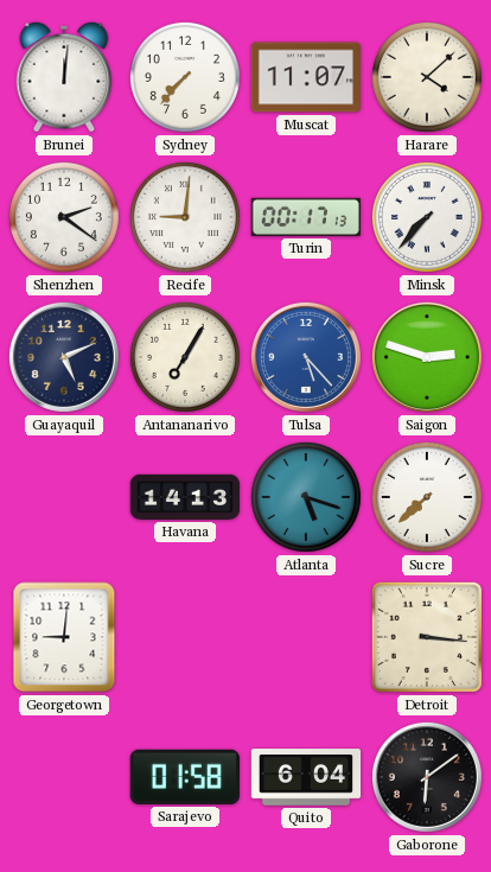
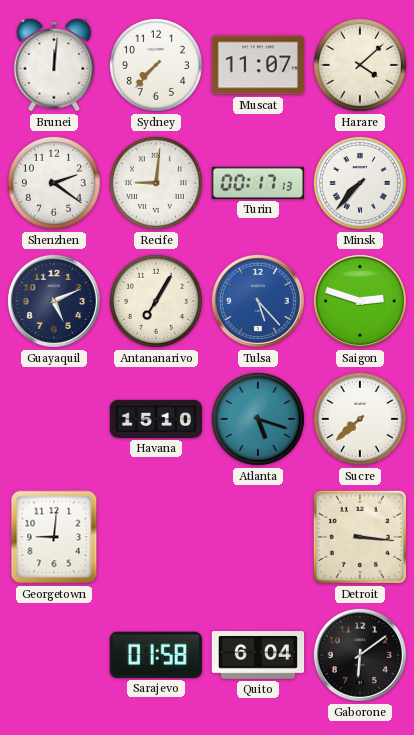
Havana: 14:13 -> 15:10
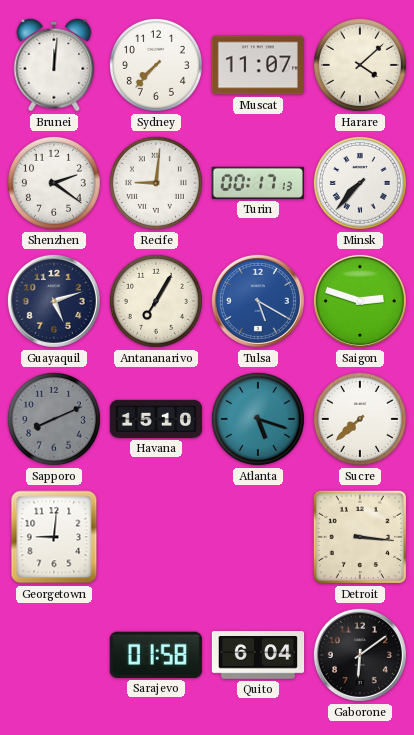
Guayaquil: 5:11 -> 5:12
Tulsa: 5:23 -> 5:20
Sapporo: none -> 8:11
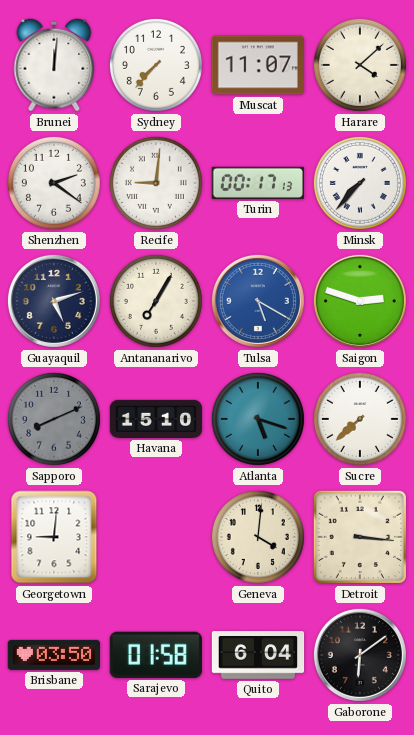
Geneva: none -> 4:01
Brisbane: none -> 03:50
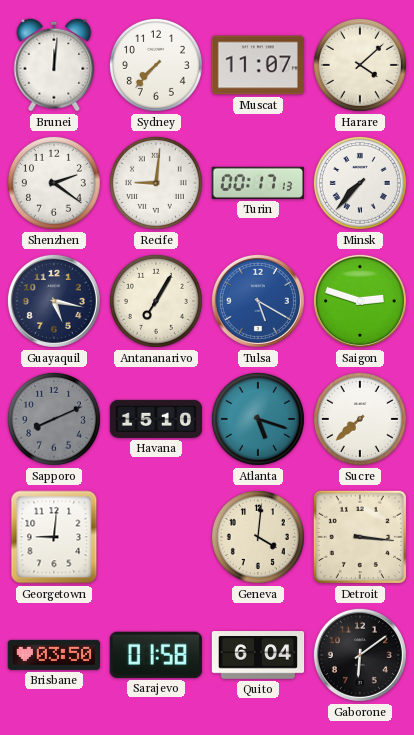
Guayaquil: 5:12 -> 5:17
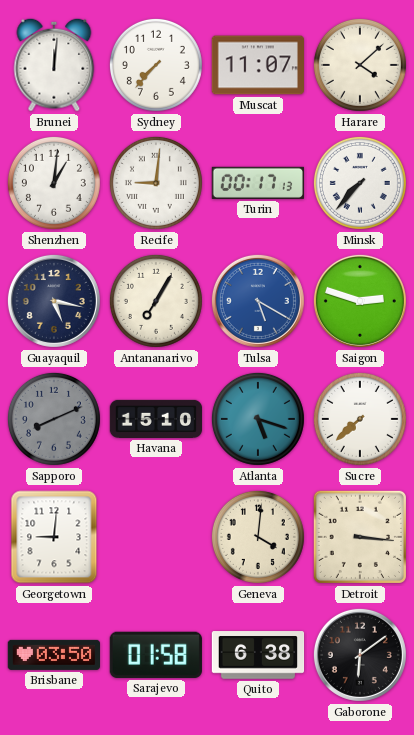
Shenzhen: 2:21 -> 1:01
Quito: 6:04 -> 6:38
